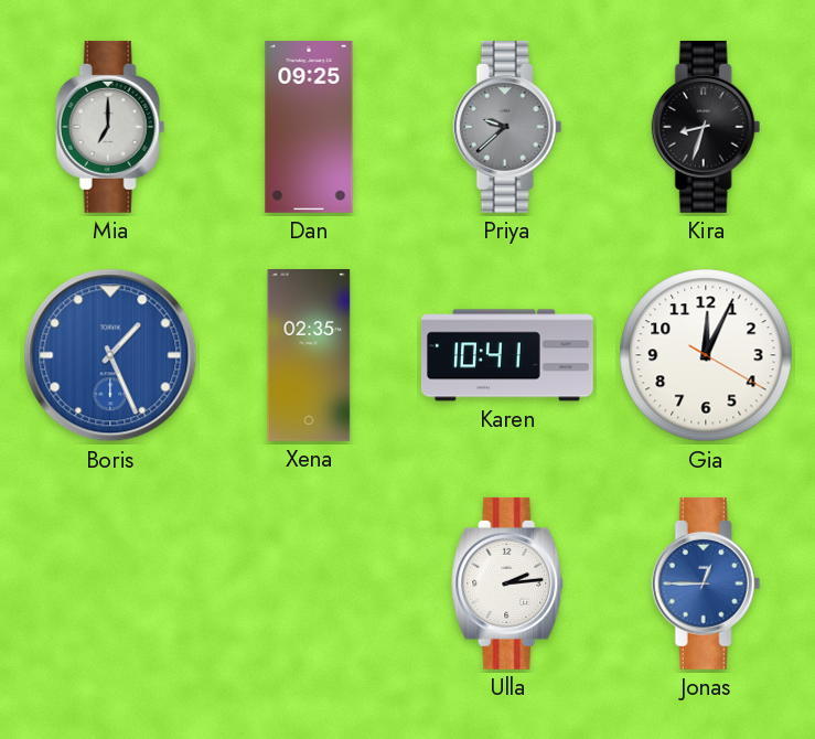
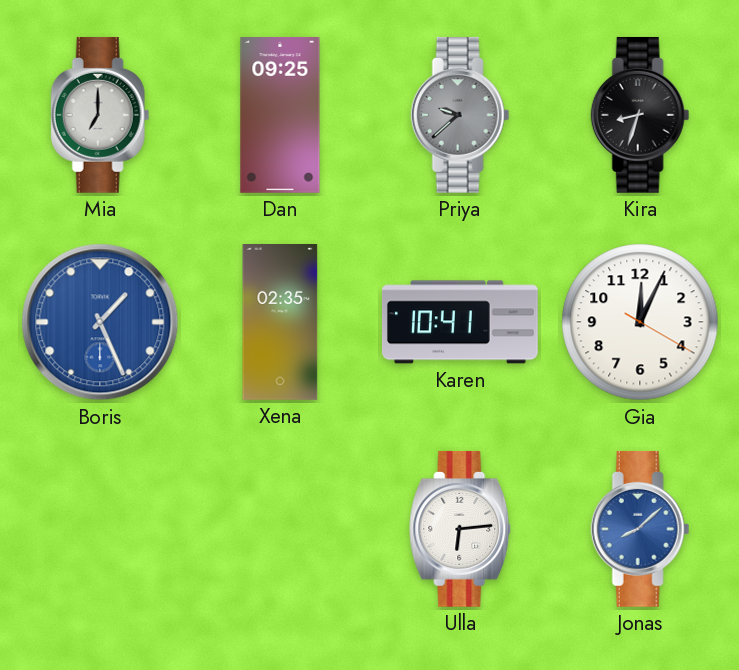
Ulla: 2:14 -> 6:14
Jonas: 12:45 -> 8:08
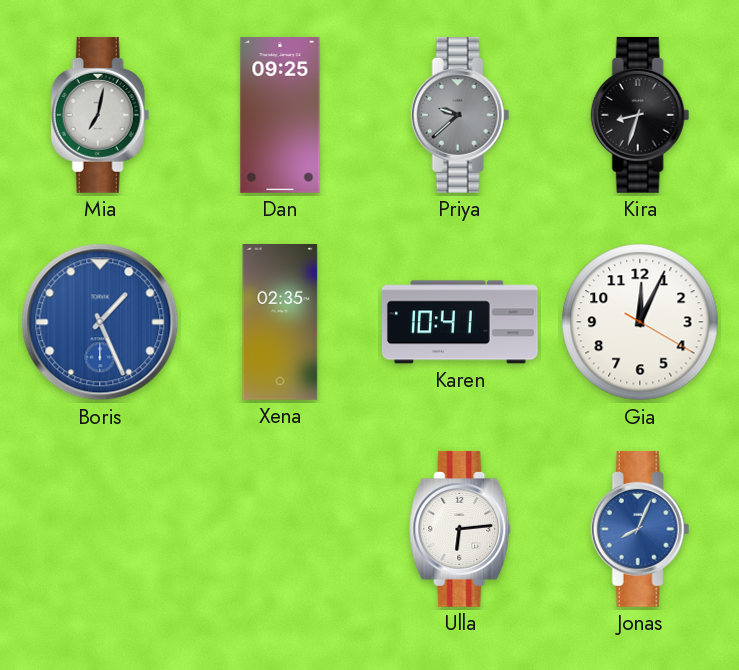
Mia: 7:00 -> 7:02
Jonas: 8:08 -> 8:04
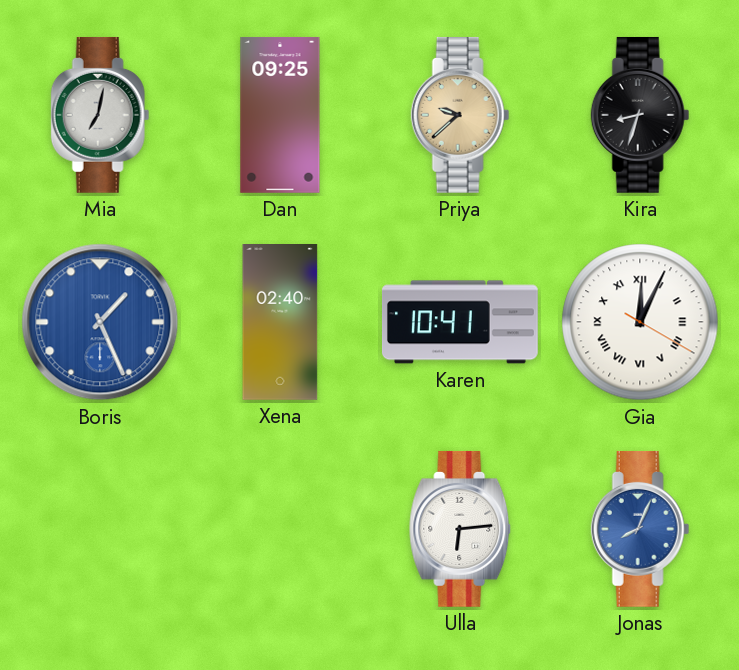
Priya dial: grey -> champagne
Xena: 02:35 -> 02:40
Gia numerals: Arabic -> Roman
